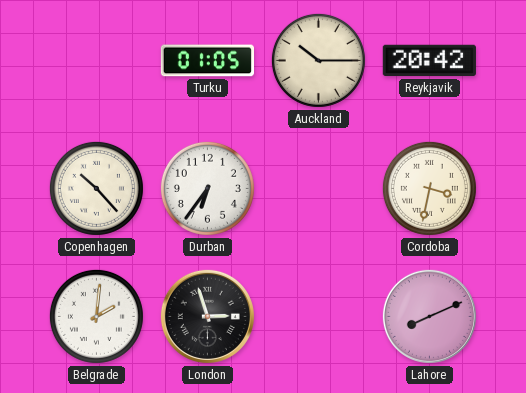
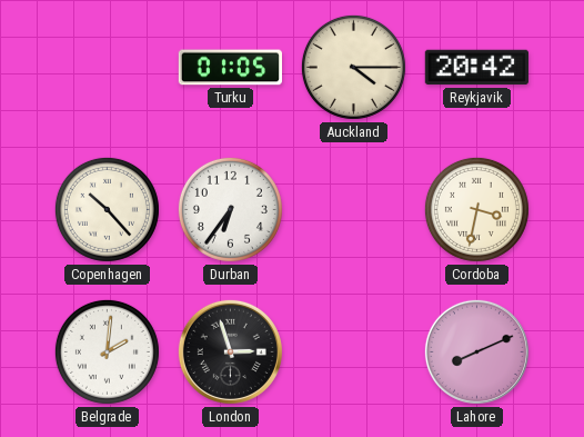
Auckland: 10:15 -> 4:15
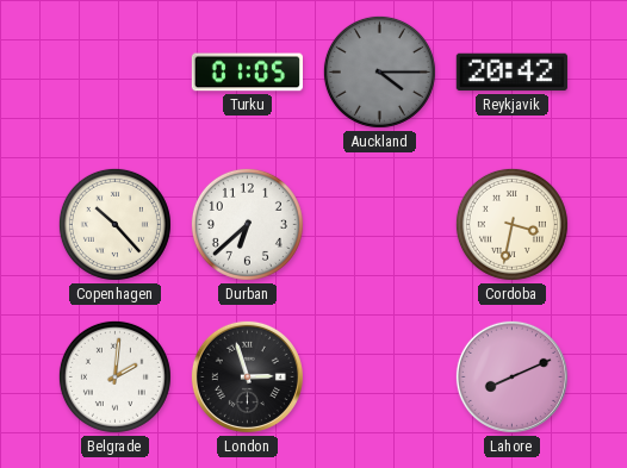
Auckland dial: cream -> grey
Durban: 6:36 -> 6:38
